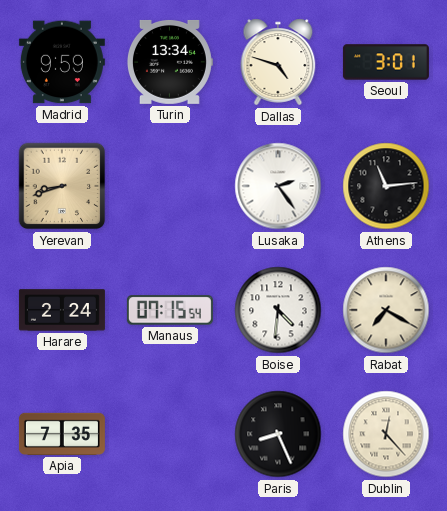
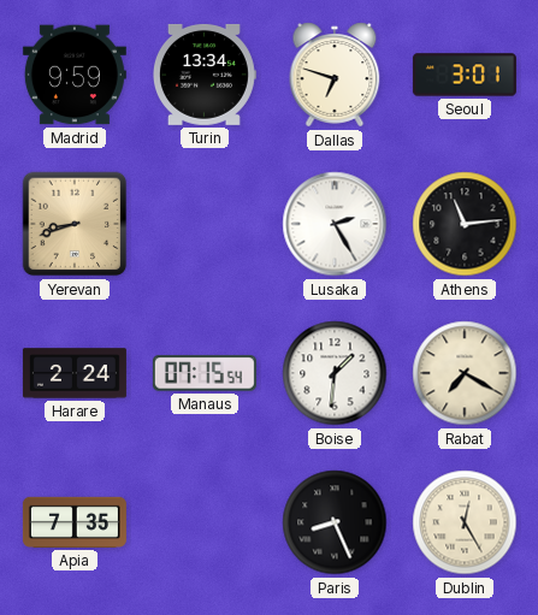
Dallas: 4:48 -> 6:48
Lusaka: 2:24 -> 2:25
Boise: 4:31 -> 1:31
Dublin: 12:23 -> 12:25
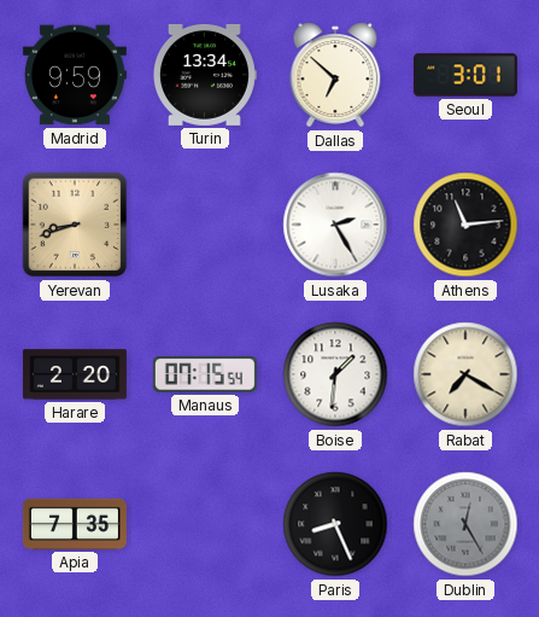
Dallas: 6:48 -> 6:52
Harare: 2:24 -> 2:20
Dublin dial: cream -> grey
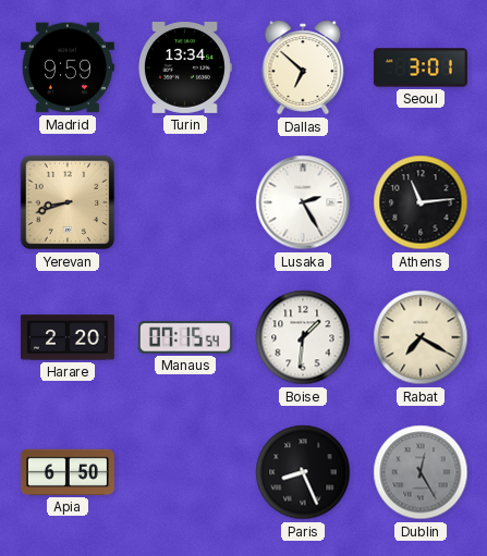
Apia: 7:35 -> 6:50
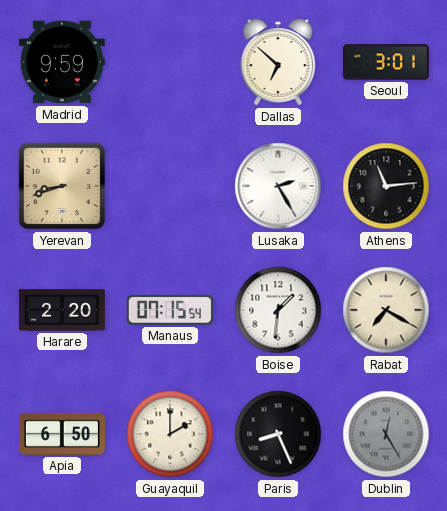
Turin: 13:34 -> none
Guayaquil: none -> 2:00
